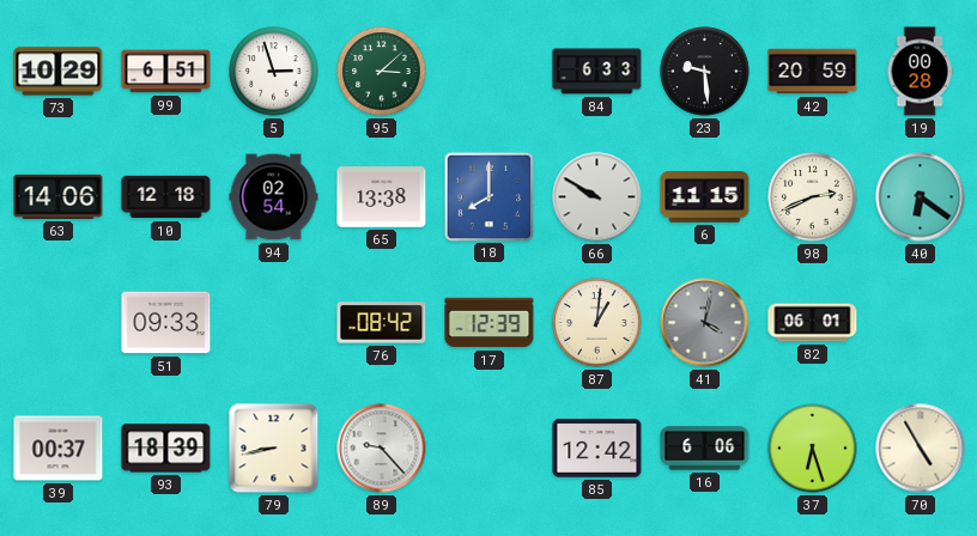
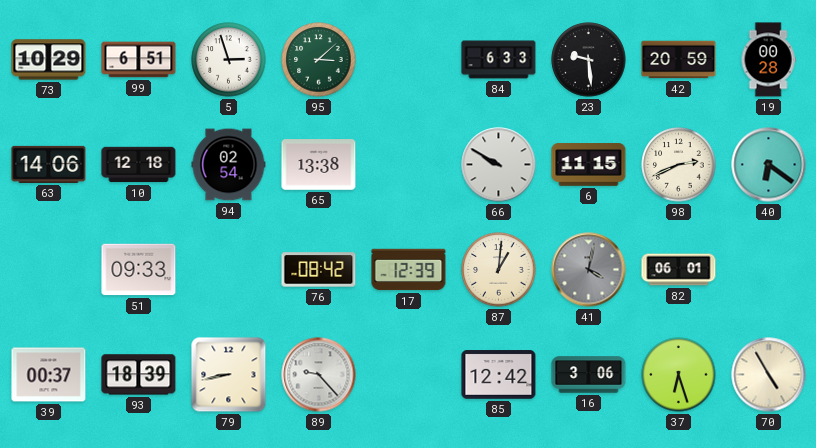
18: 8:00 -> none
16: 6:06 -> 3:06
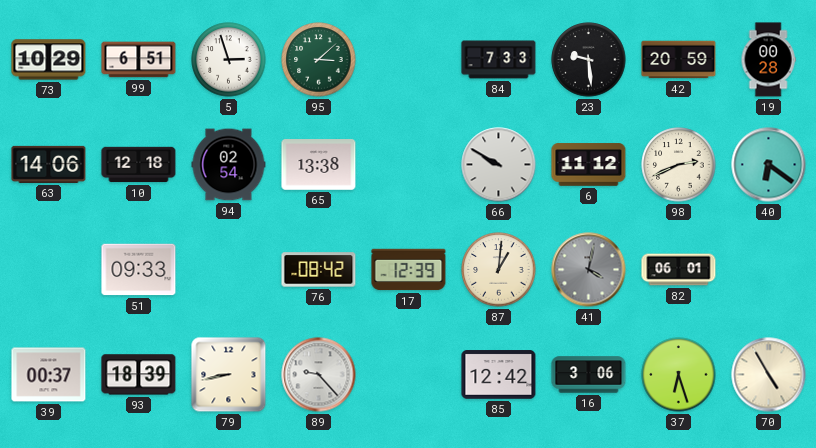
84: 6:33 -> 7:33
6: 11:15 -> 11:12
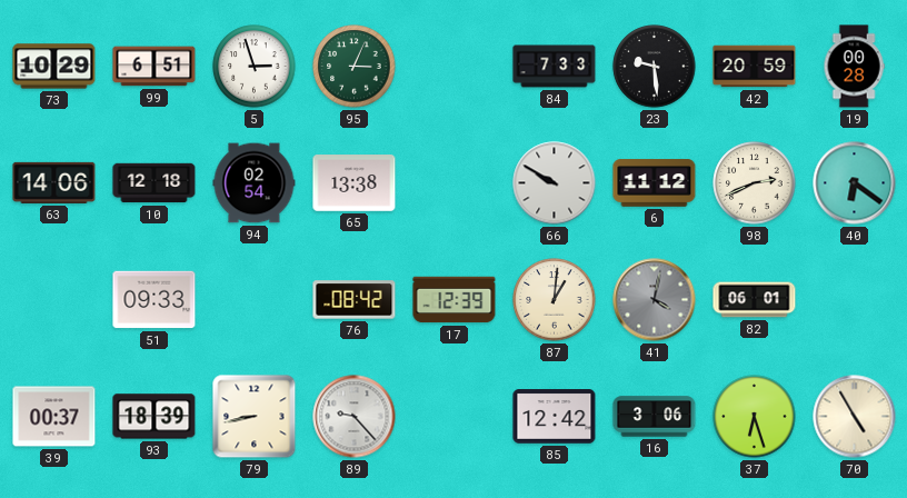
95: 3:08 -> 3:04
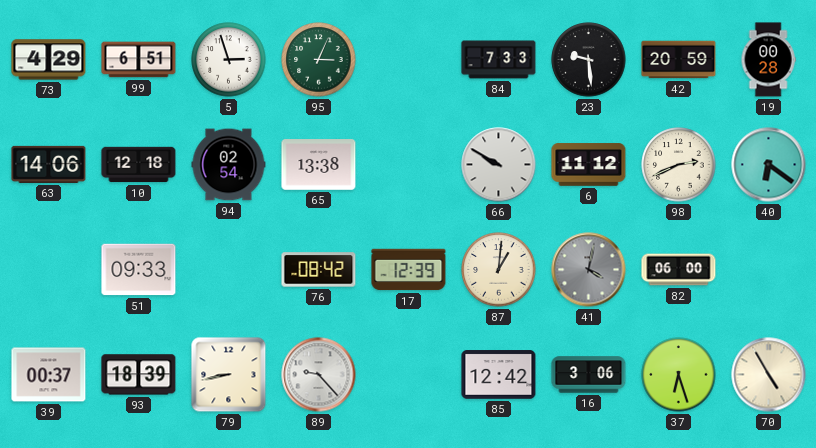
73: 10:29 -> 4:29
82: 06:01 -> 06:00
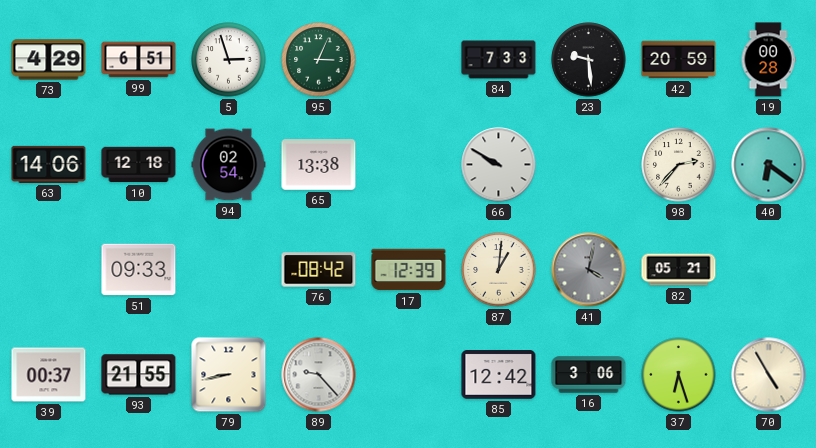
6: 11:12 -> none
98: 2:41 -> 2:37
82: 06:00 -> 05:21
93: 18:39 -> 21:55
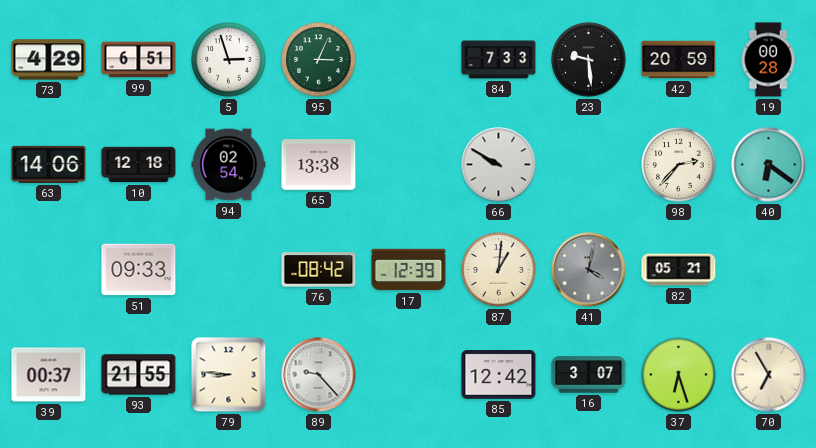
79: 8:43 -> 8:46
16: 3:06 -> 3:07
70: 4:55 -> 6:55
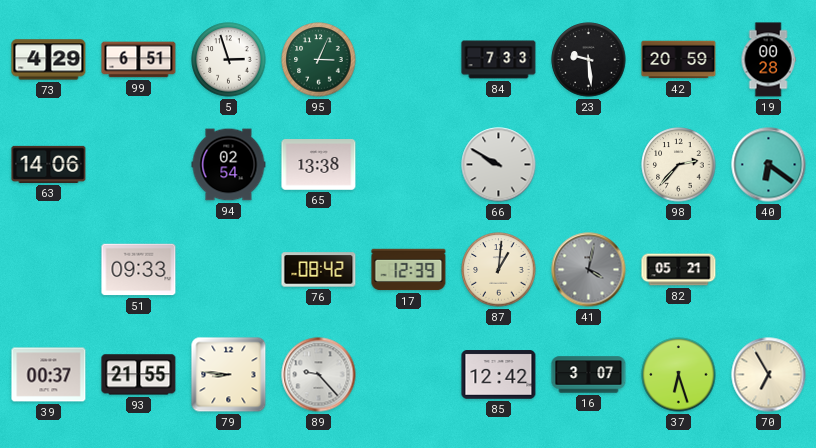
10: 12:18 -> none
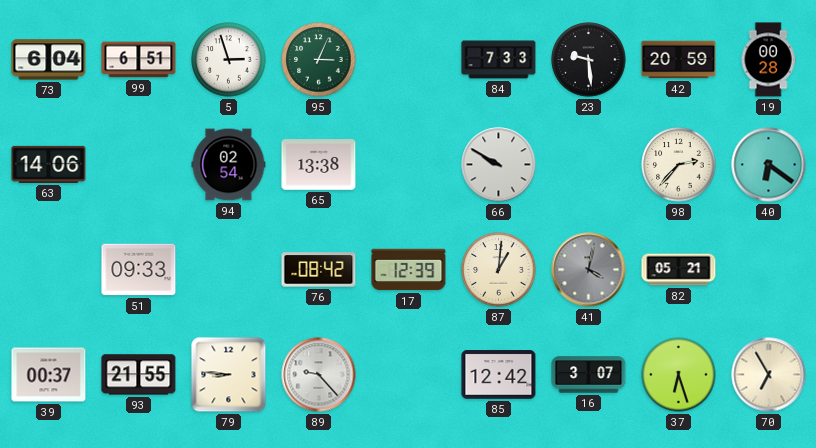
73: 4:29 -> 6:04
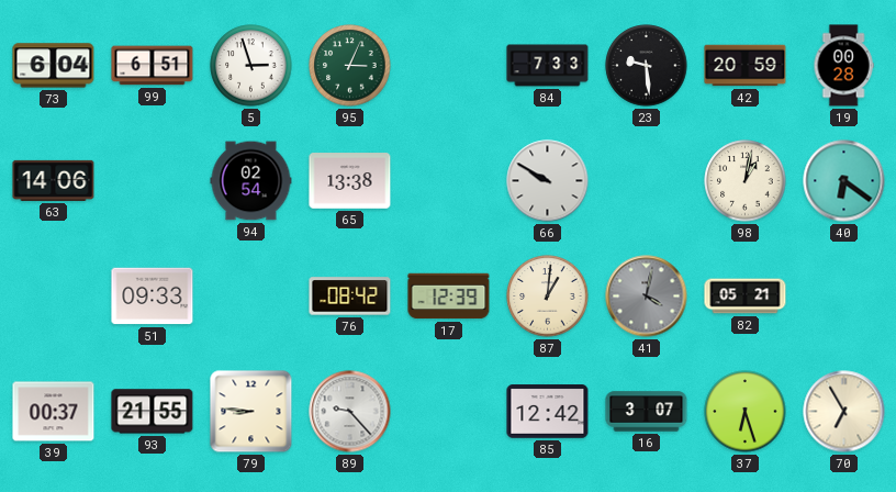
98: 2:37 -> 1:02
